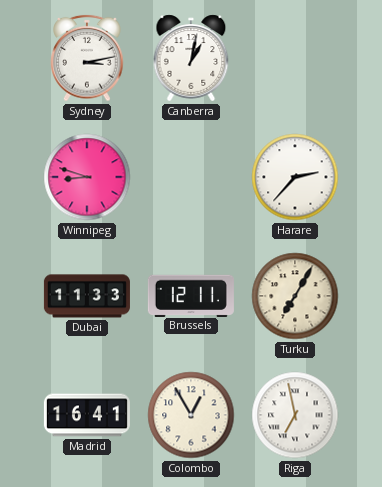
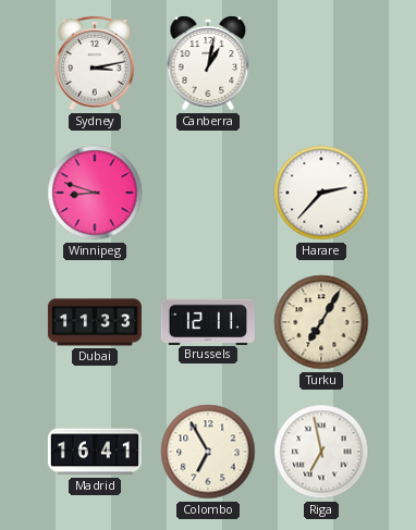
Colombo: 12:55 -> 6:55
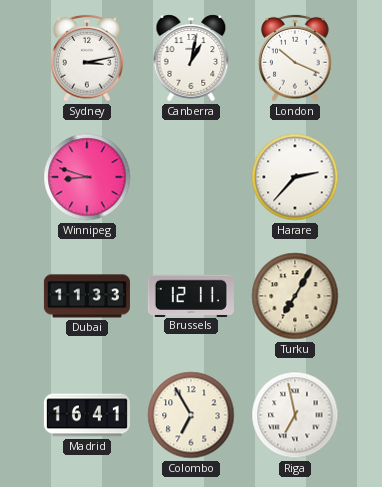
London: none -> 10:19
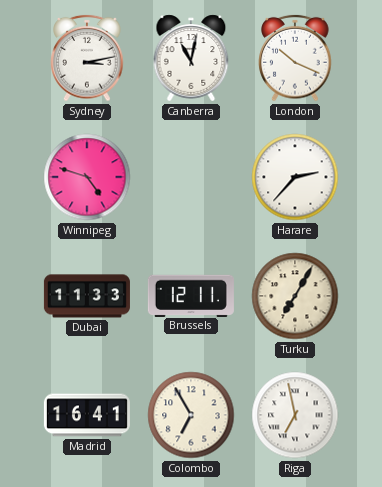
Canberra: 1:02 -> 11:02
Winnipeg: 8:48 -> 4:48
